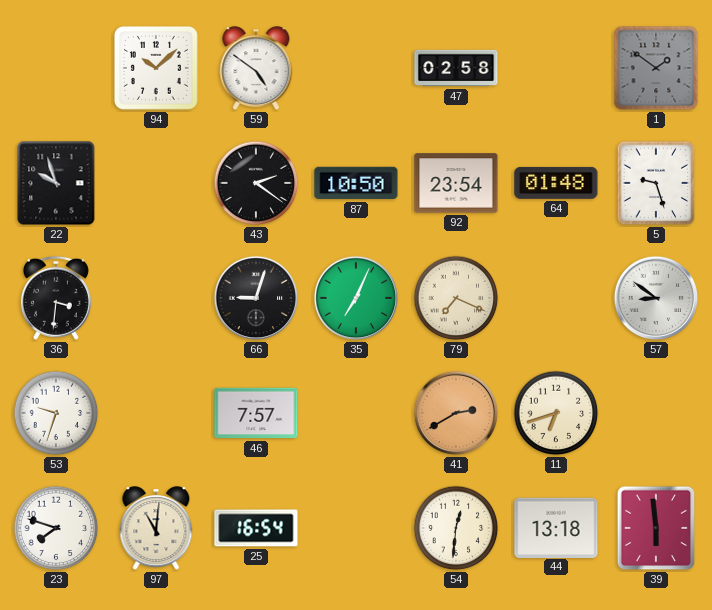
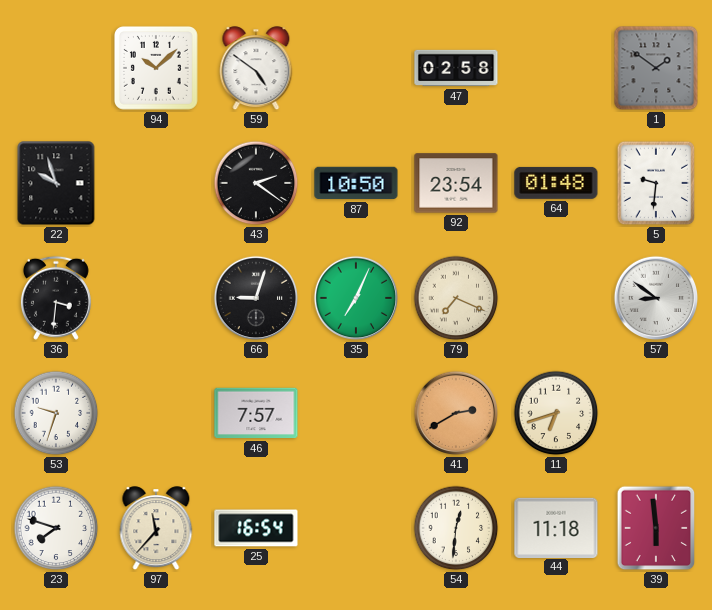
5: 9:27 -> 9:31
97: 11:01 -> 11:37
44: 13:18 -> 11:18
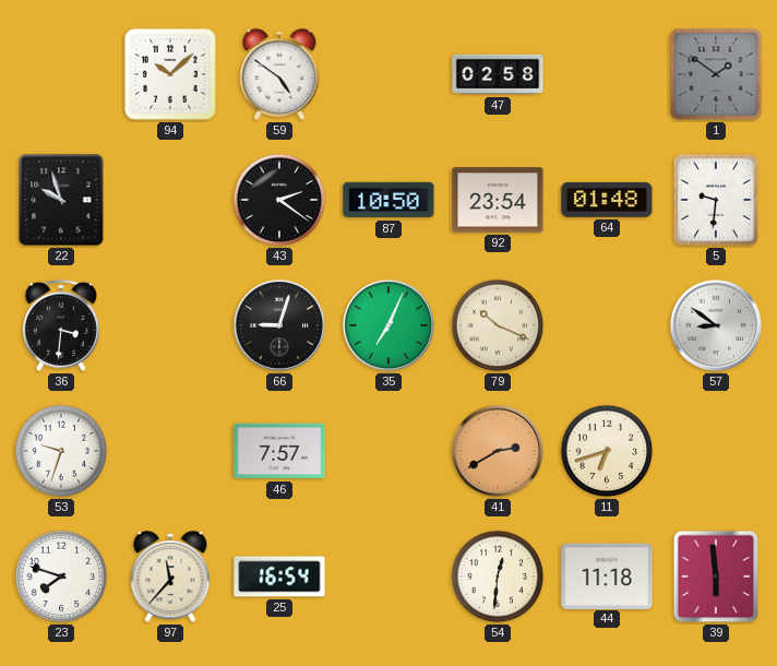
79: 7:19 -> 10:19
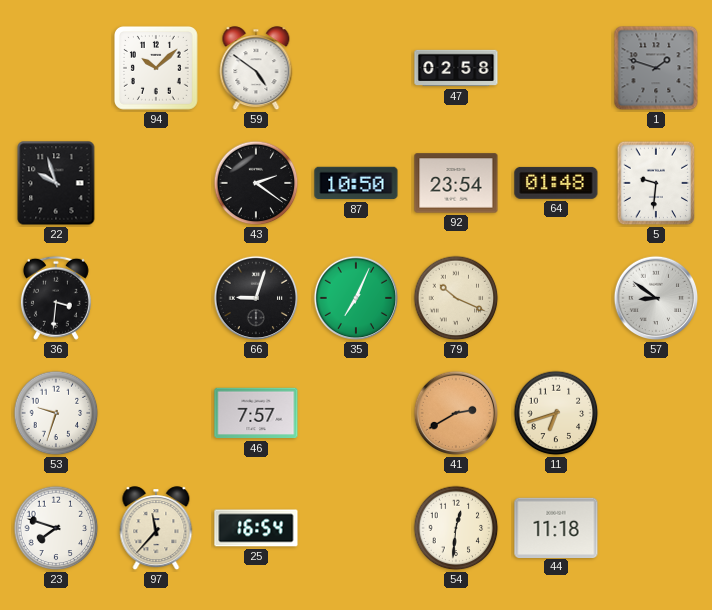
1: 1:51 -> 1:48
39: 5:59 -> none
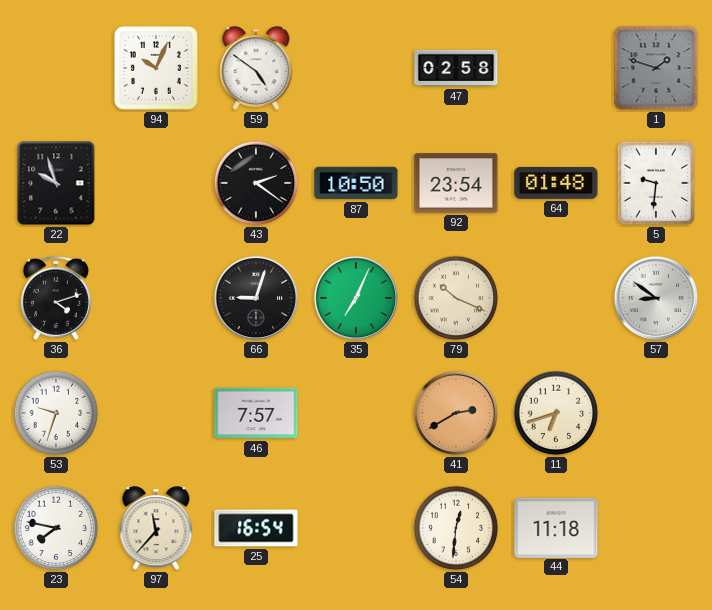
94: 10:08 -> 10:04
36: 3:31 -> 4:12
23: 7:48 -> 7:47
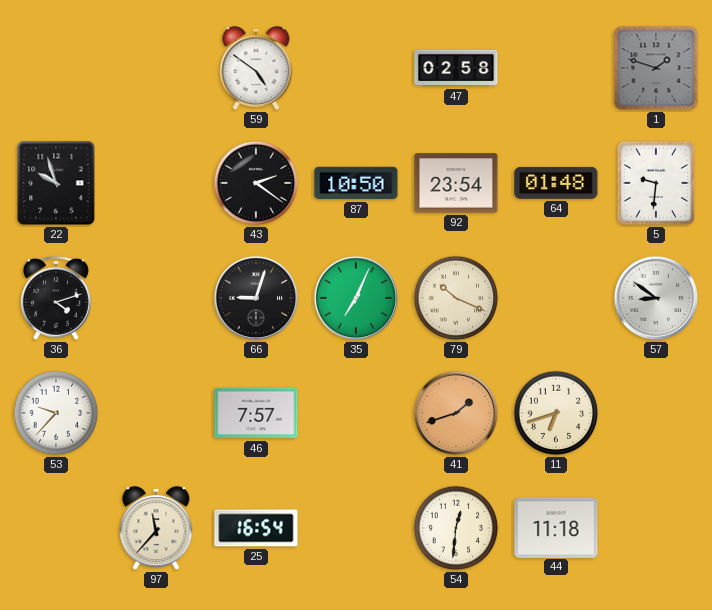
94: 10:04 -> none
53: 9:33 -> 9:37
41: 2:40 -> 1:42
23: 7:47 -> none
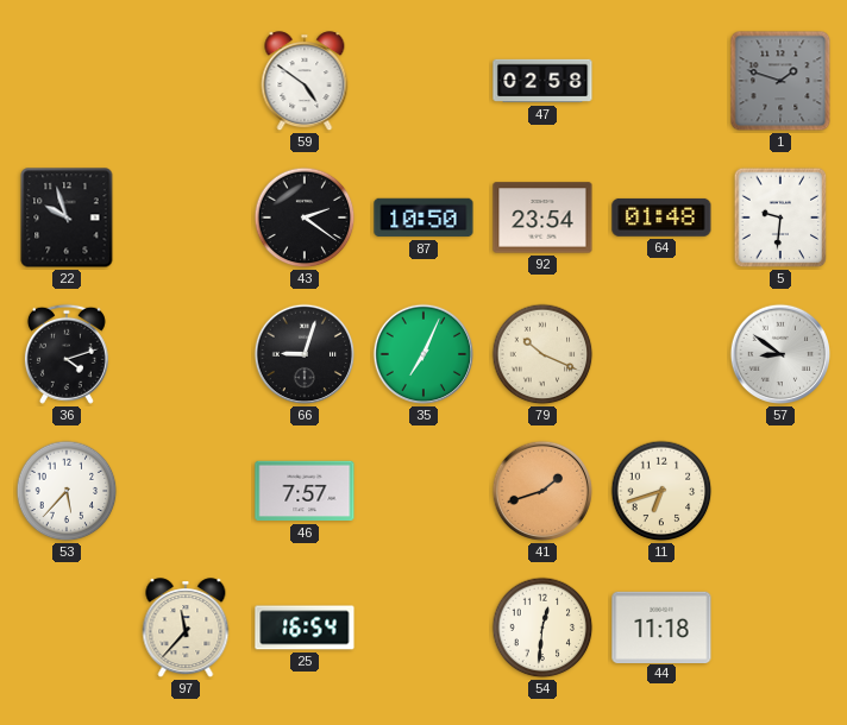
53: 9:37 -> 5:37
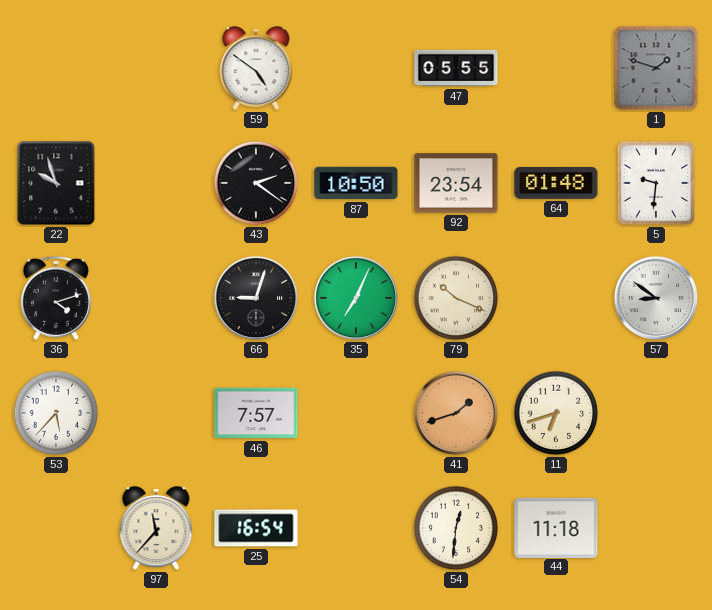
47: 02:58 -> 05:55
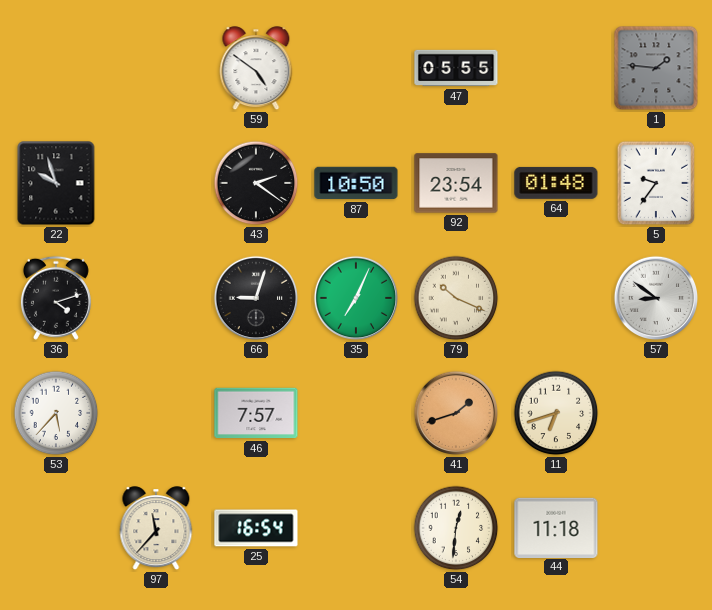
1: 1:48 -> 1:46
5: 9:31 -> 9:36
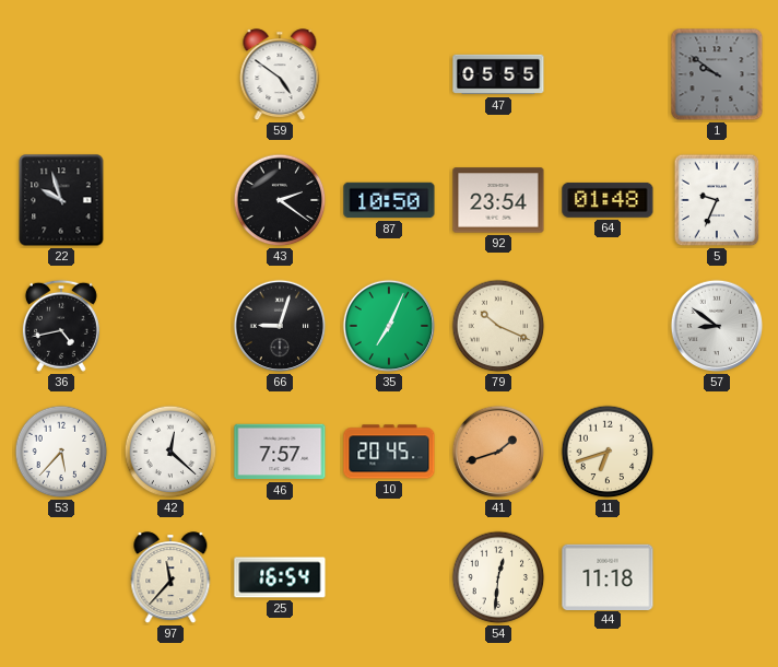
1: 1:46 -> 9:51
5: 9:36 -> 9:34
36: 4:12 -> 4:43
42: none -> 12:22
10: none -> 20:45
